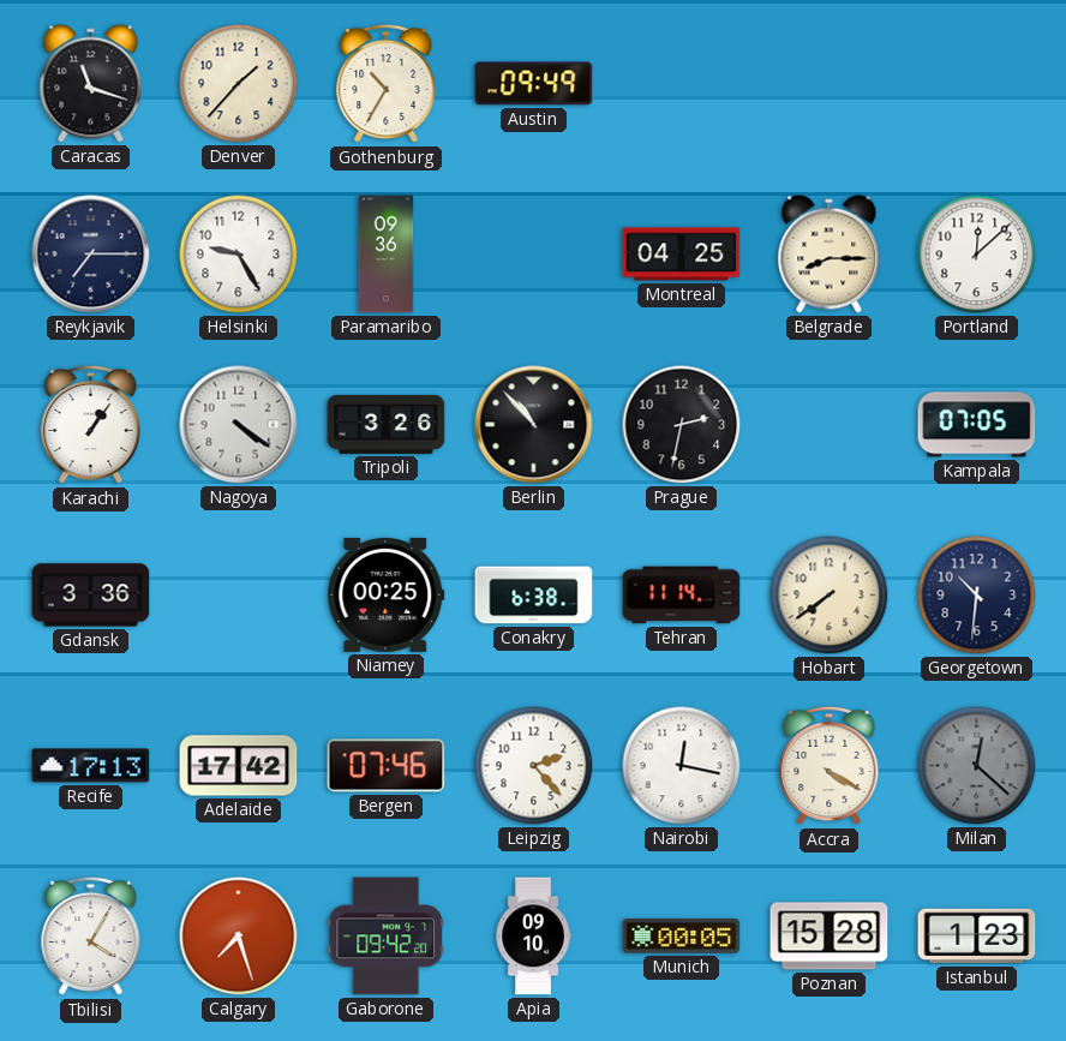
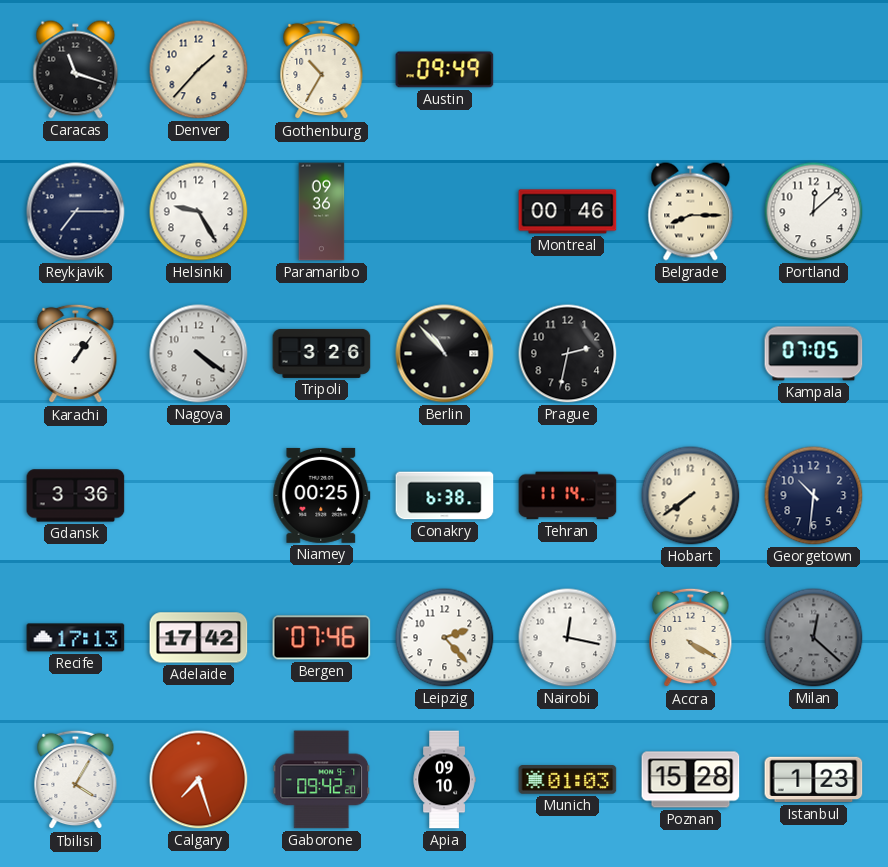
Montreal: 04:25 -> 00:46
Munich: 00:05 -> 01:03
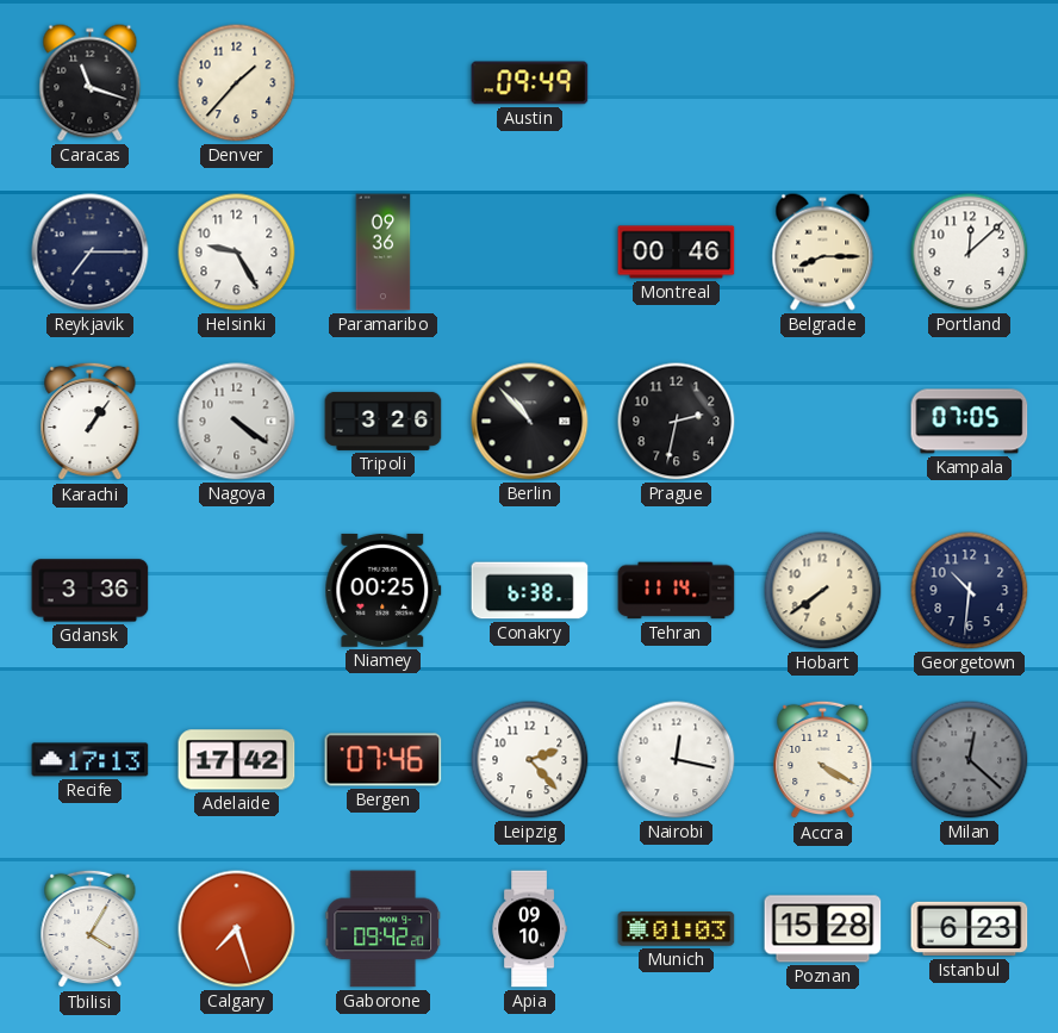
Gothenburg: 10:35 -> none
Istanbul: 1:23 -> 6:23
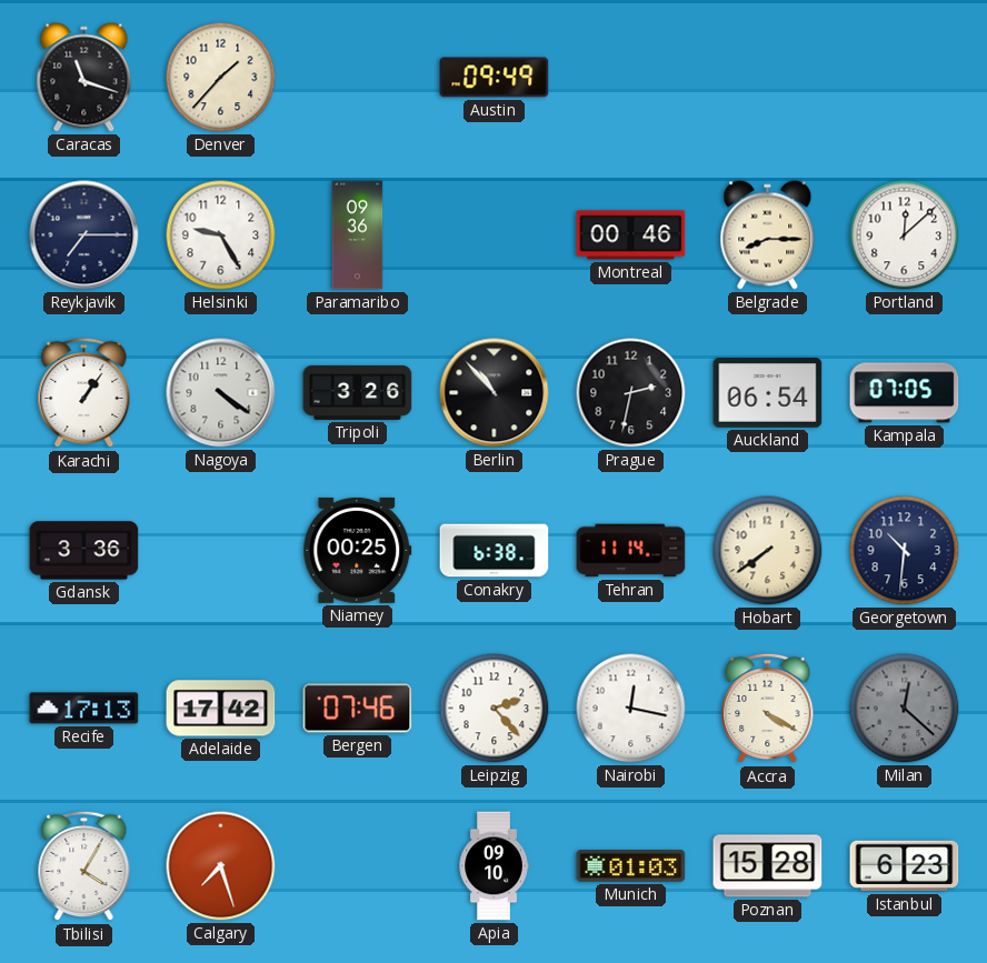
Auckland: none -> 06:54
Gaborone: 09:42 -> none
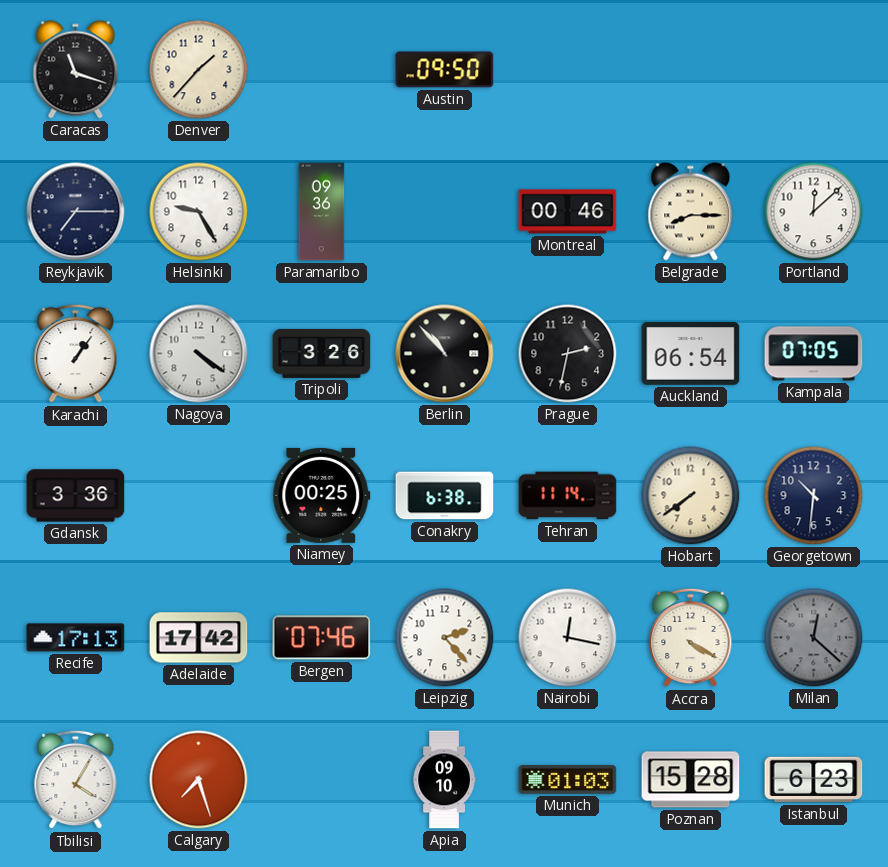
Austin: 09:49 -> 09:50
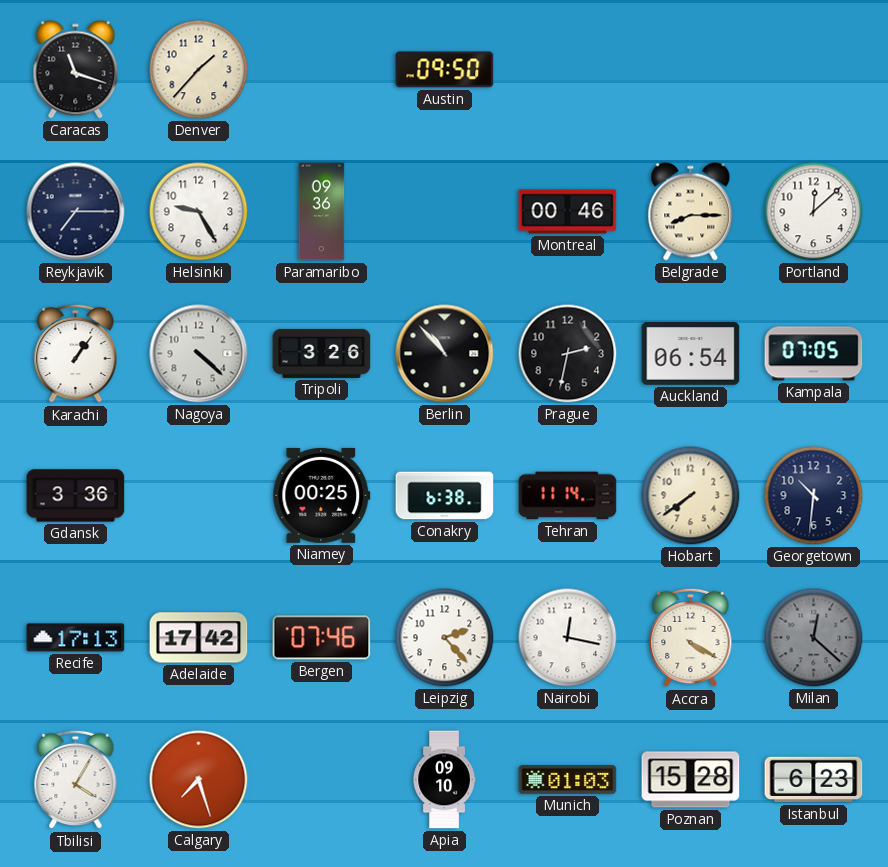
Nagoya: 4:21 -> 4:22
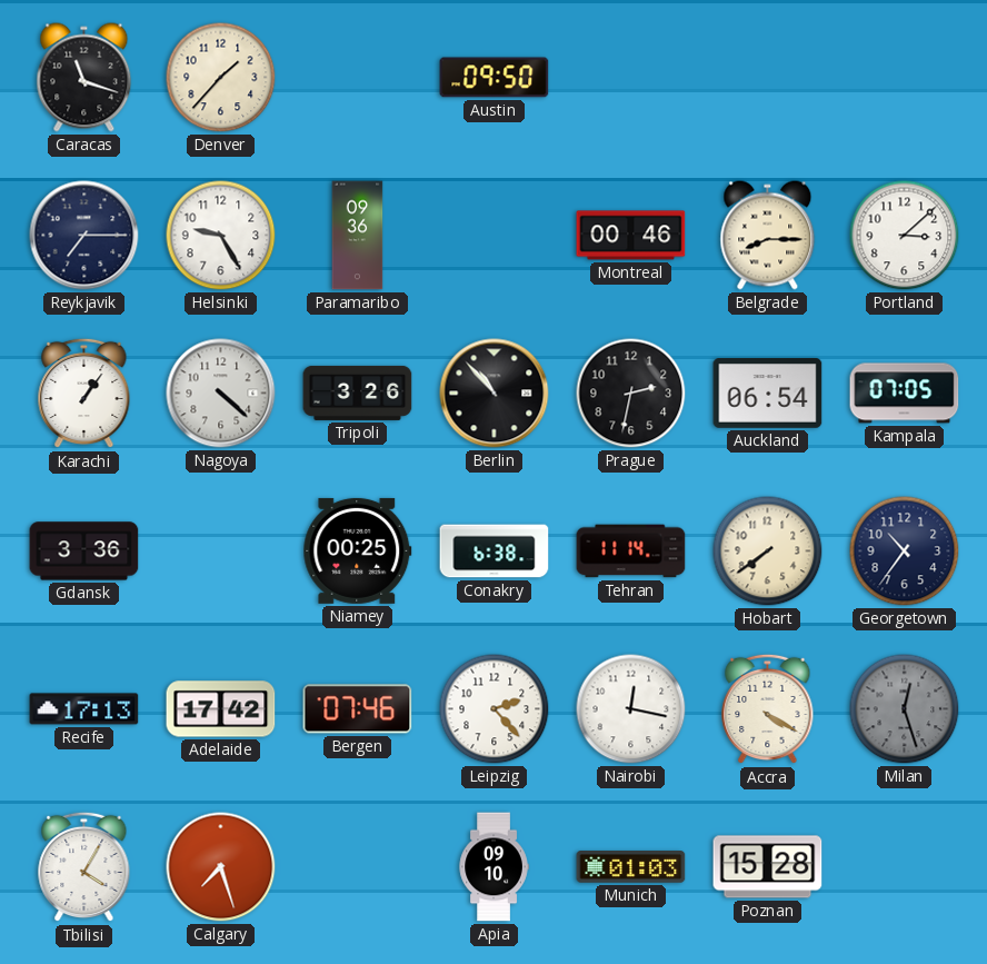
Portland: 12:08 -> 3:08
Georgetown: 10:31 -> 10:36
Milan: 12:22 -> 12:27
Istanbul: 6:23 -> none
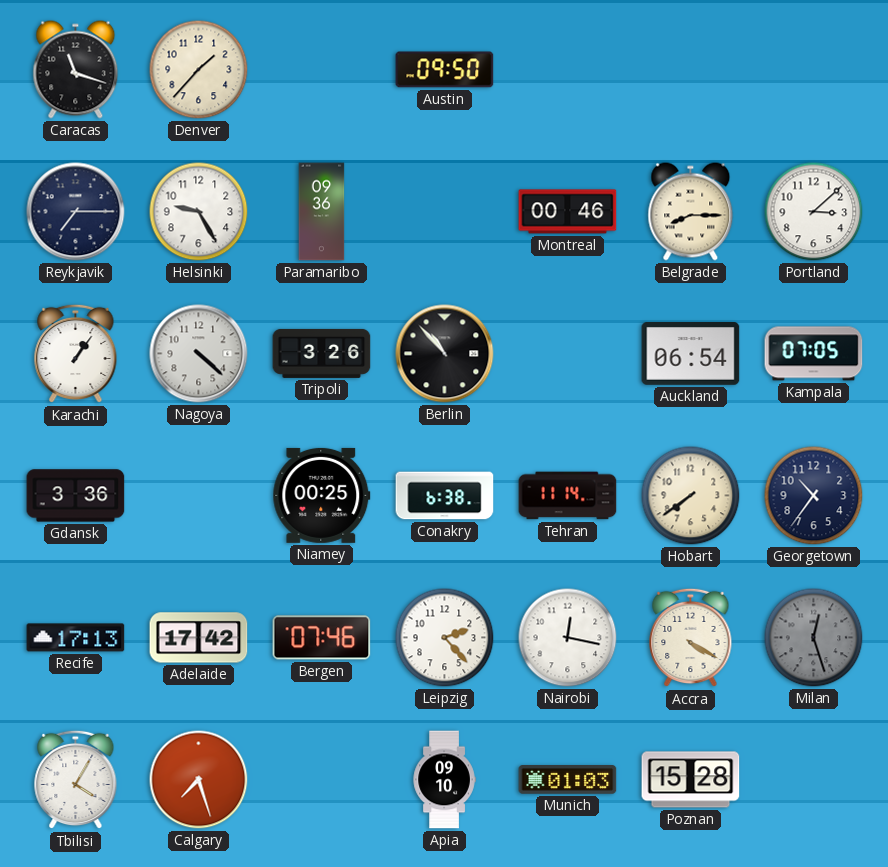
Prague: 2:32 -> none
